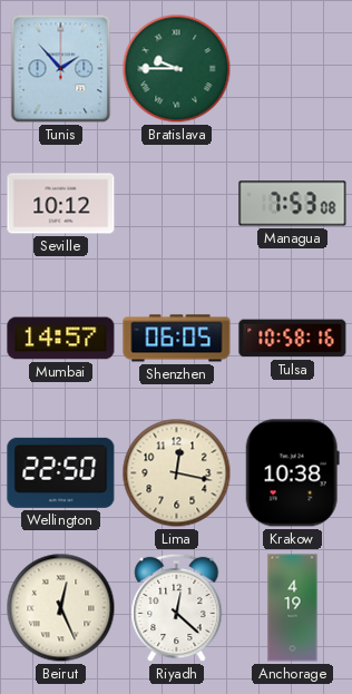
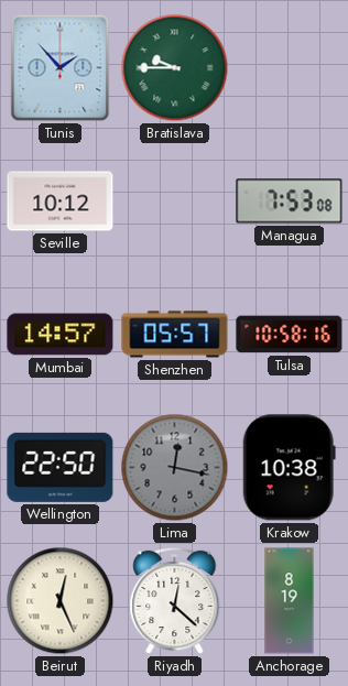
Shenzhen: 06:05 -> 05:57
Lima dial: cream -> grey
Anchorage: 4:19 -> 8:19
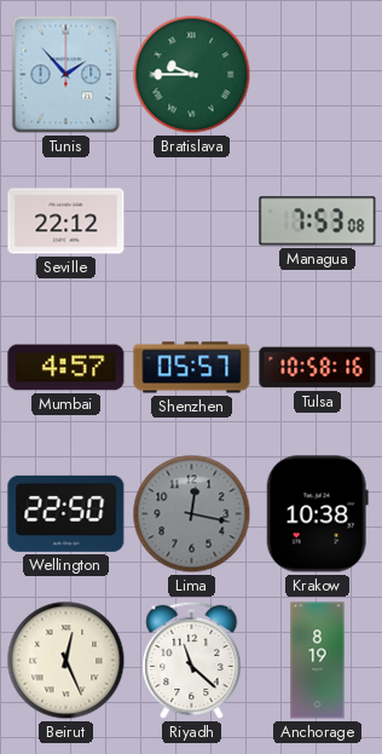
Seville: 10:12 -> 22:12
Mumbai: 14:57 -> 4:57
Riyadh: 12:22 -> 11:22
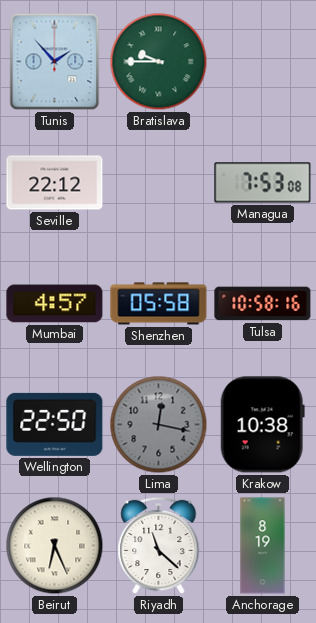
Shenzhen: 05:57 -> 05:58
Beirut: 12:26 -> 6:26
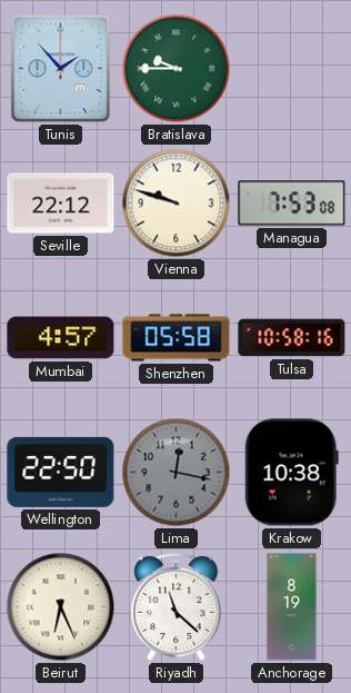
Vienna: none -> 9:48
